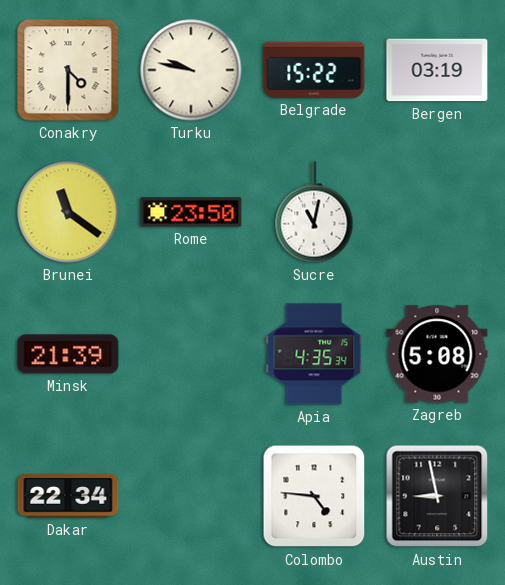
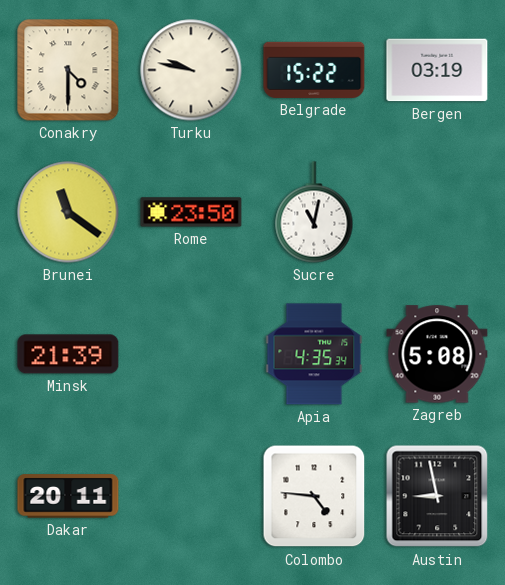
Dakar: 22:34 -> 20:11
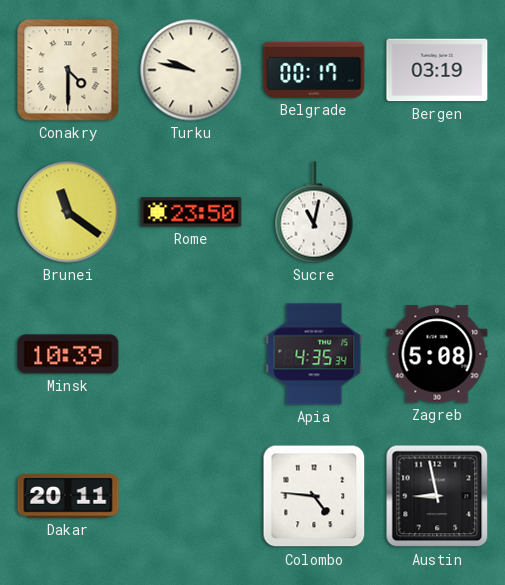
Belgrade: 15:22 -> 00:17
Minsk: 21:39 -> 10:39
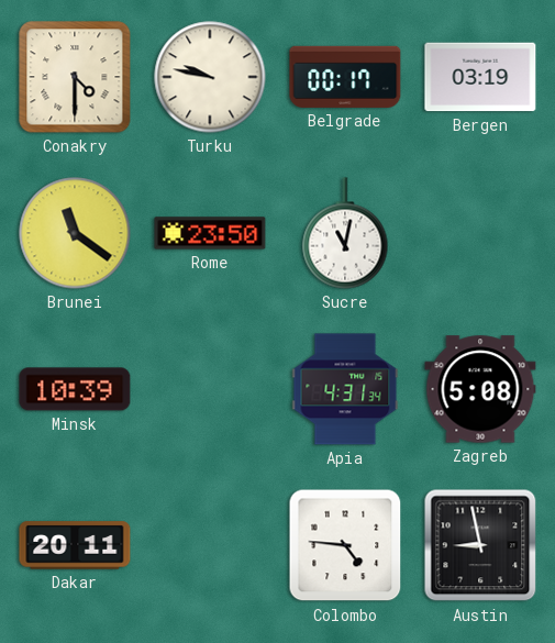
Apia: 4:35 -> 4:31
